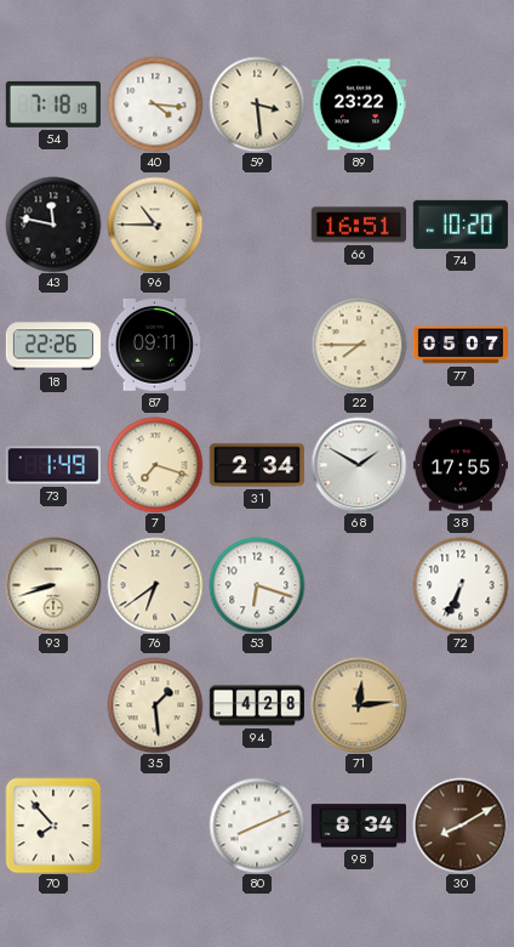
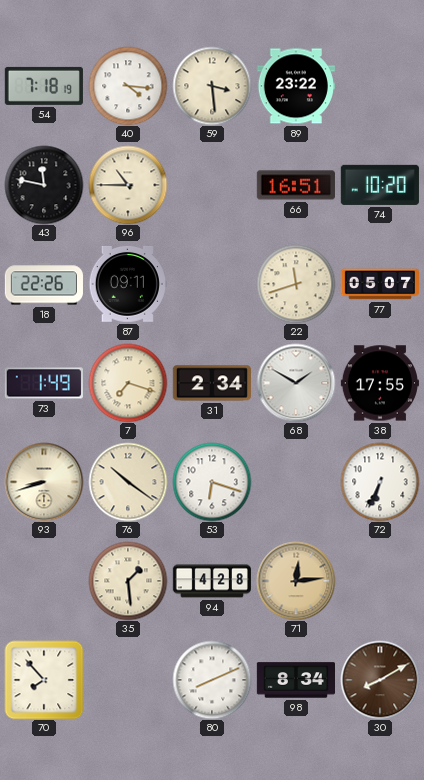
22: 7:45 -> 11:42
76: 6:39 -> 10:21
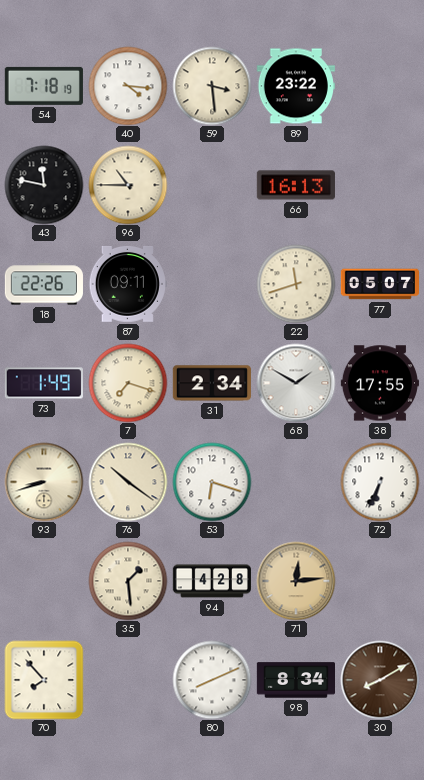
66: 16:51 -> 16:13
74: 10:20 -> none
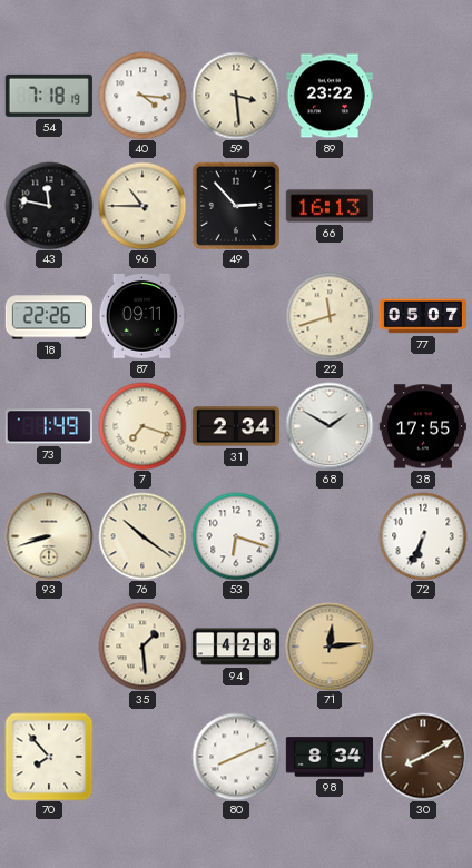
49: none -> 2:53
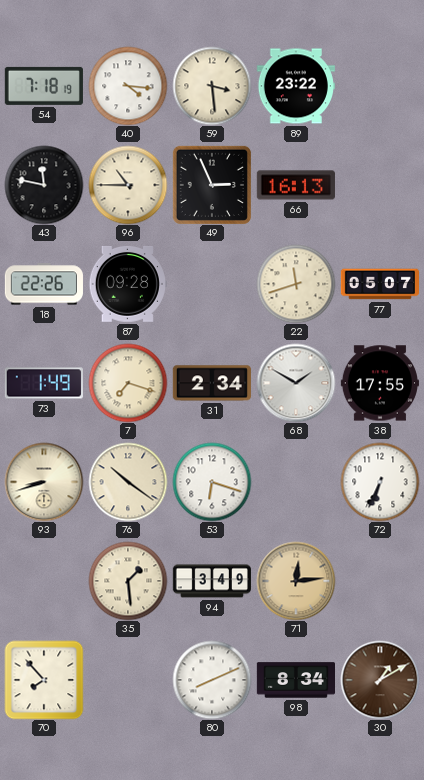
49: 2:53 -> 2:56
87: 09:11 -> 09:28
94: 4:28 -> 3:49
30: 8:10 -> 1:10
